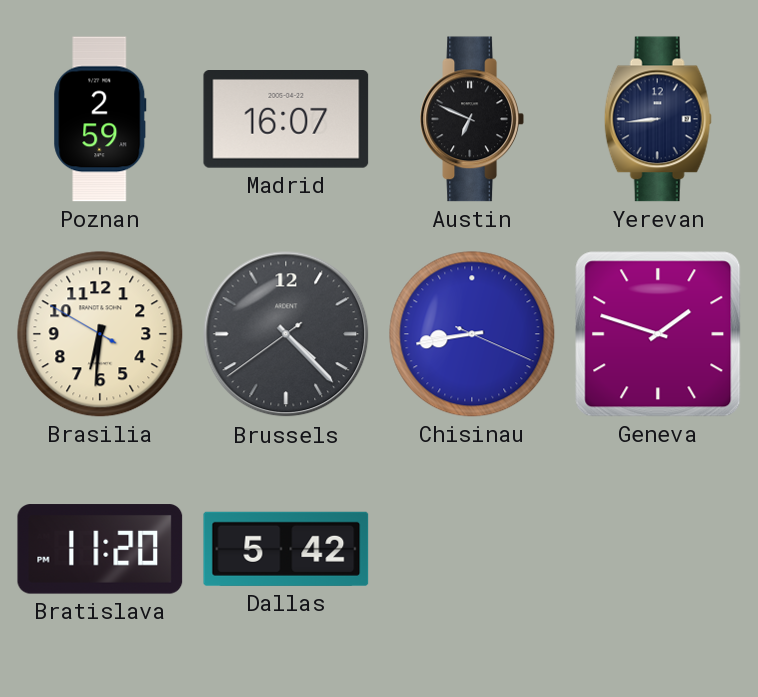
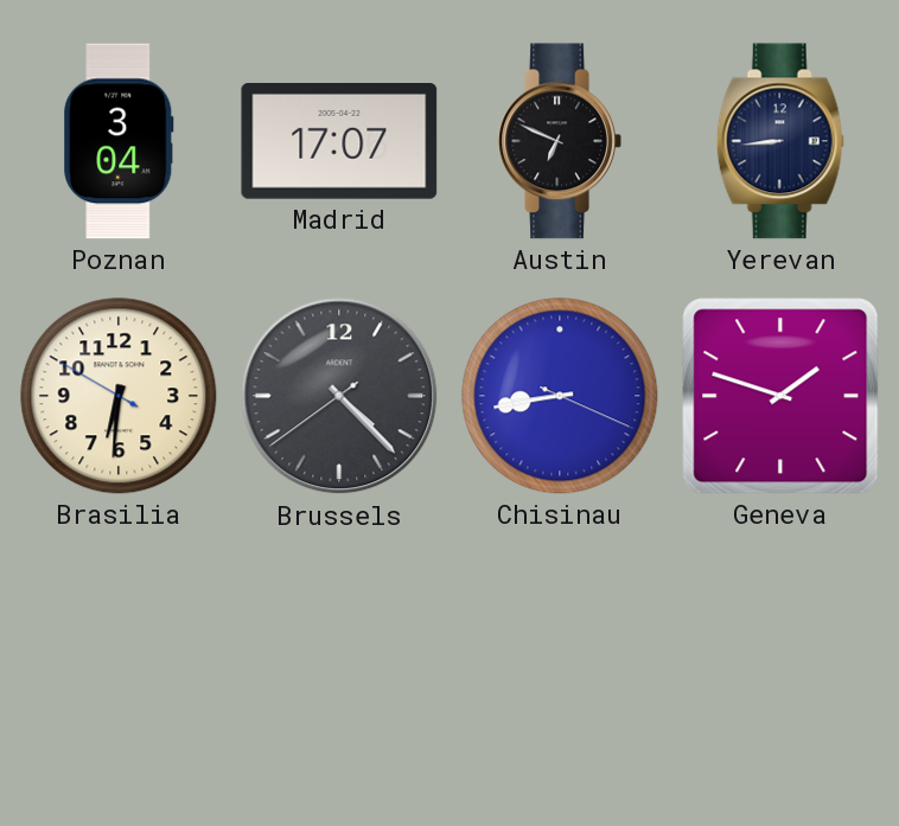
Poznan: 2:59 -> 3:04
Madrid: 16:07 -> 17:07
Bratislava: 11:20 -> none
Dallas: 5:42 -> none
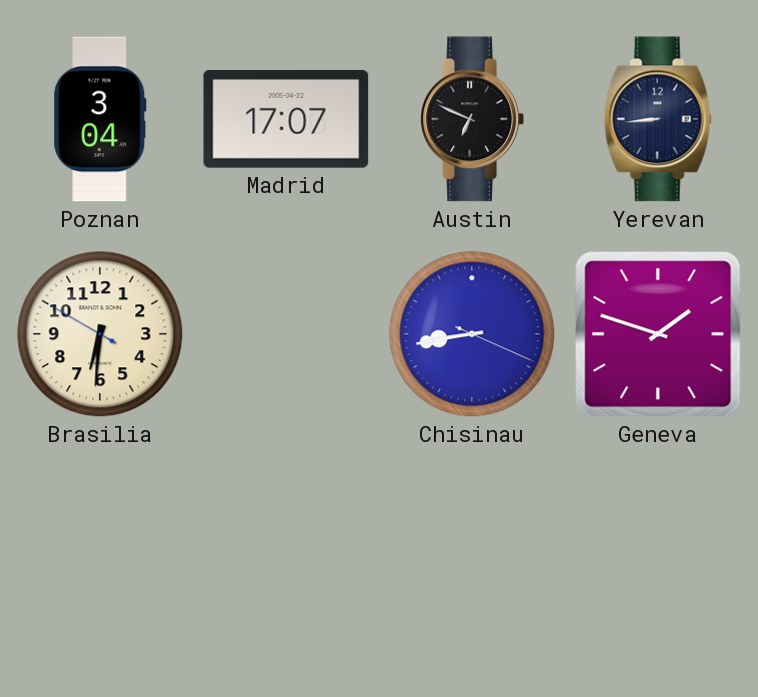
Brussels: 4:22 -> none
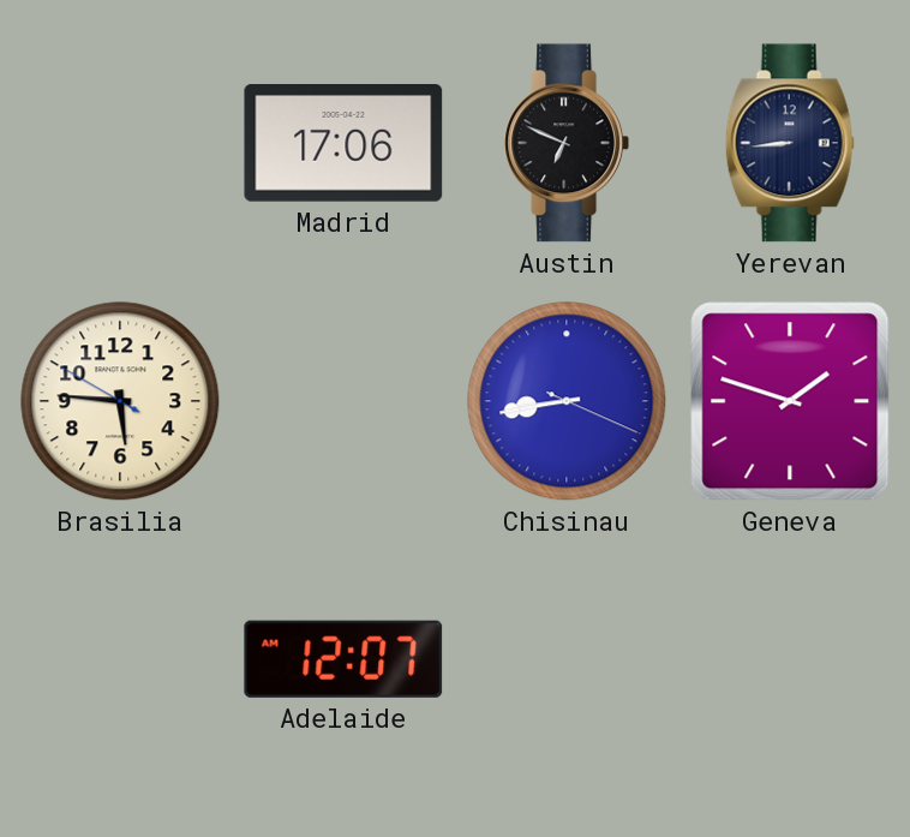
Poznan: 3:04 -> none
Madrid: 17:07 -> 17:06
Brasilia: 6:30 -> 5:45
Adelaide: none -> 12:07
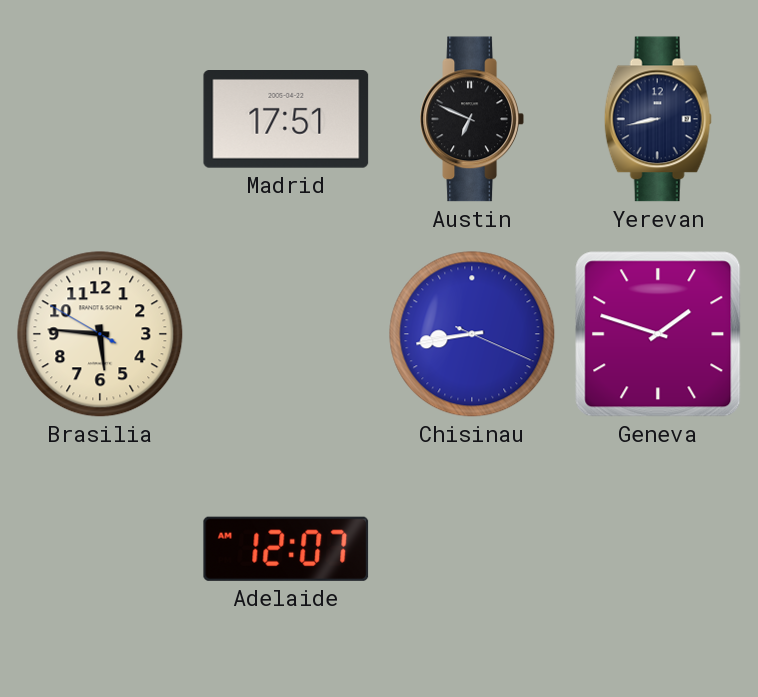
Madrid: 17:06 -> 17:51
Yerevan: 8:44 -> 8:43
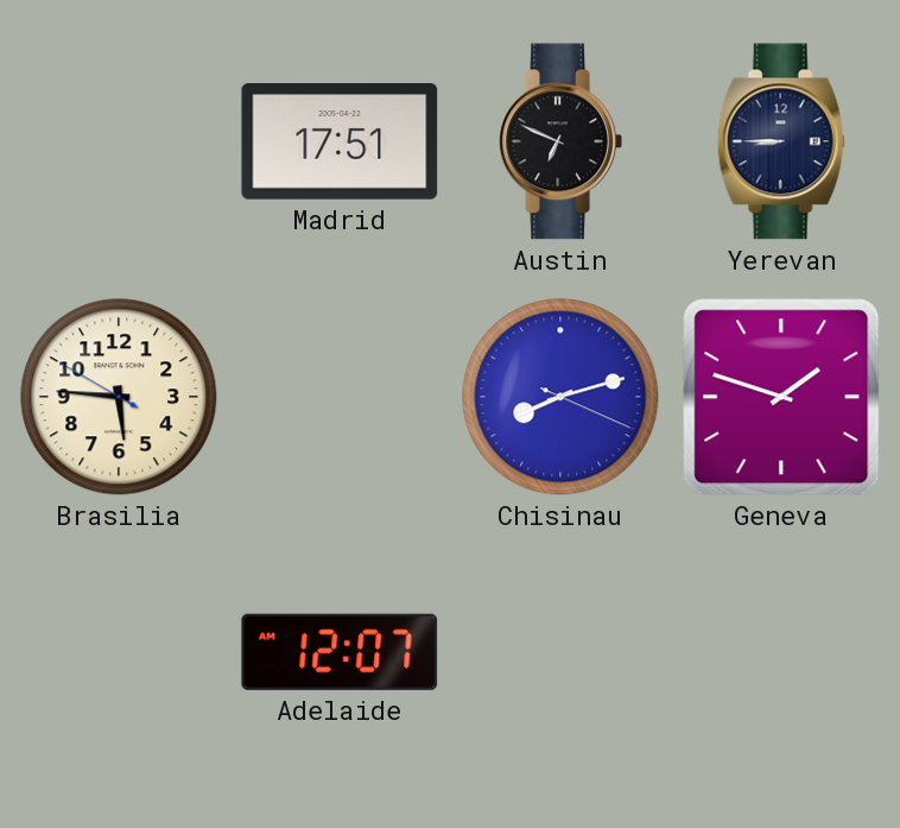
Yerevan: 8:43 -> 8:45
Chisinau: 8:43 -> 8:12
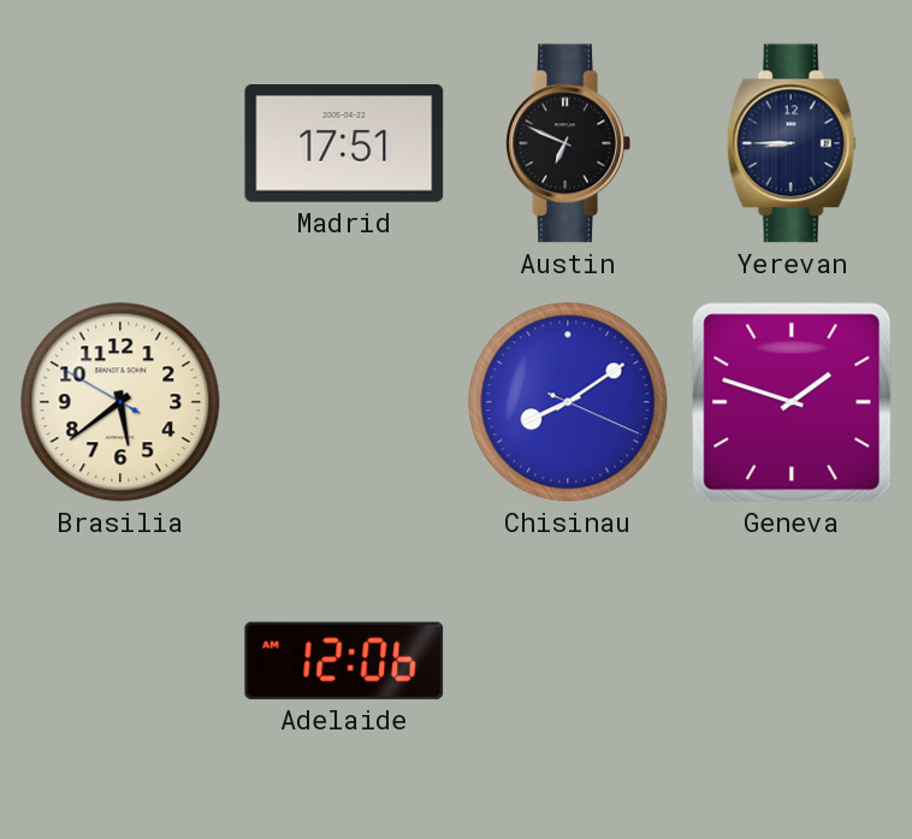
Brasilia: 5:45 -> 5:38
Chisinau: 8:12 -> 8:09
Adelaide: 12:07 -> 12:06
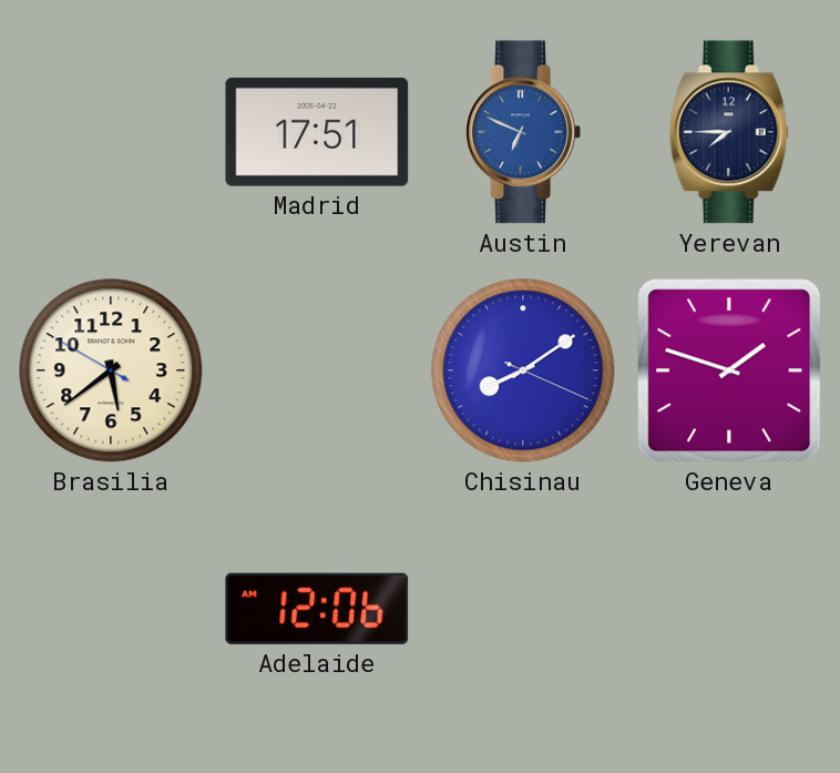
Austin dial: black -> blue
Yerevan: 8:45 -> 7:45
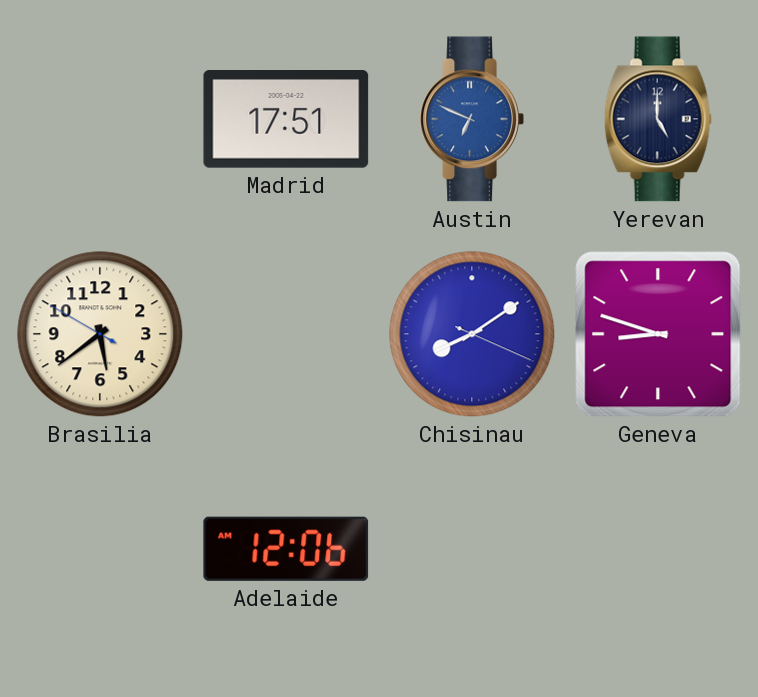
Yerevan: 7:45 -> 5:00
Geneva: 1:48 -> 8:48
